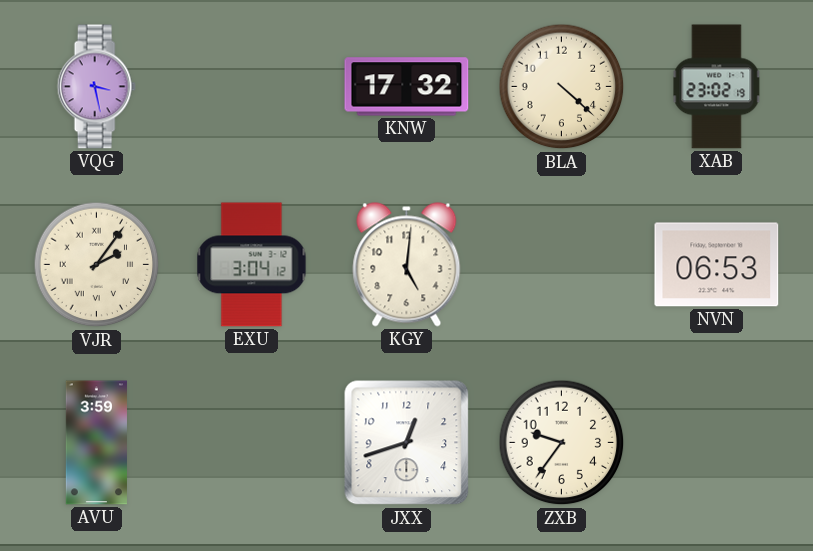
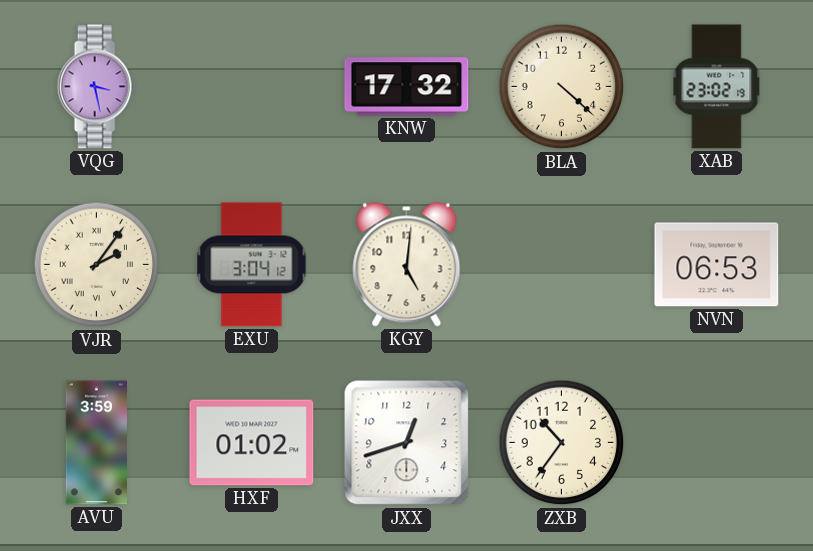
HXF: none -> 01:02
ZXB: 9:36 -> 10:36
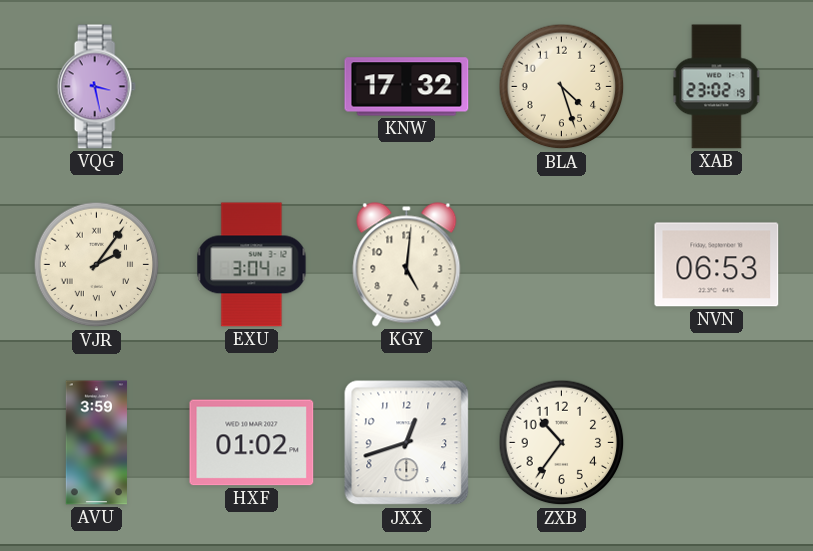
BLA: 4:22 -> 4:27
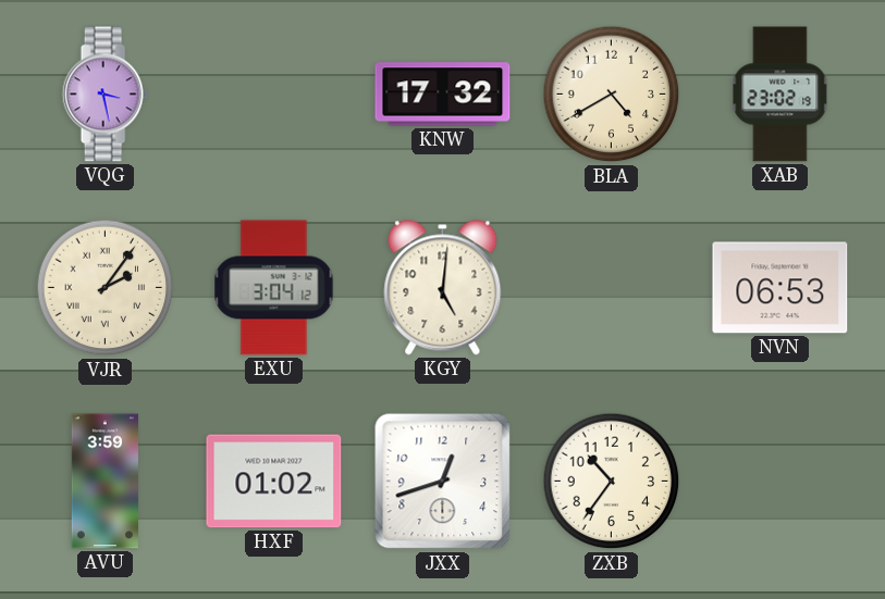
BLA: 4:27 -> 4:40
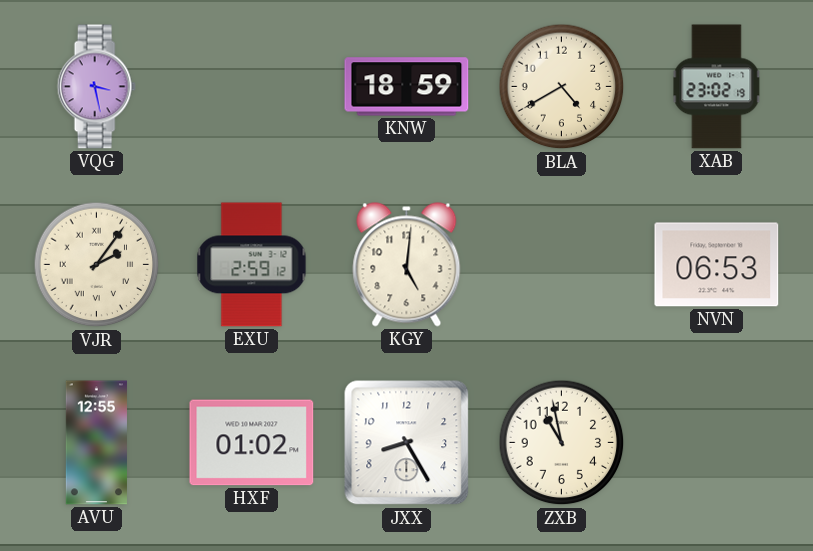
KNW: 17:32 -> 18:59
EXU: 3:04 -> 2:59
AVU: 3:59 -> 12:55
JXX: 12:42 -> 8:25
ZXB: 10:36 -> 10:58
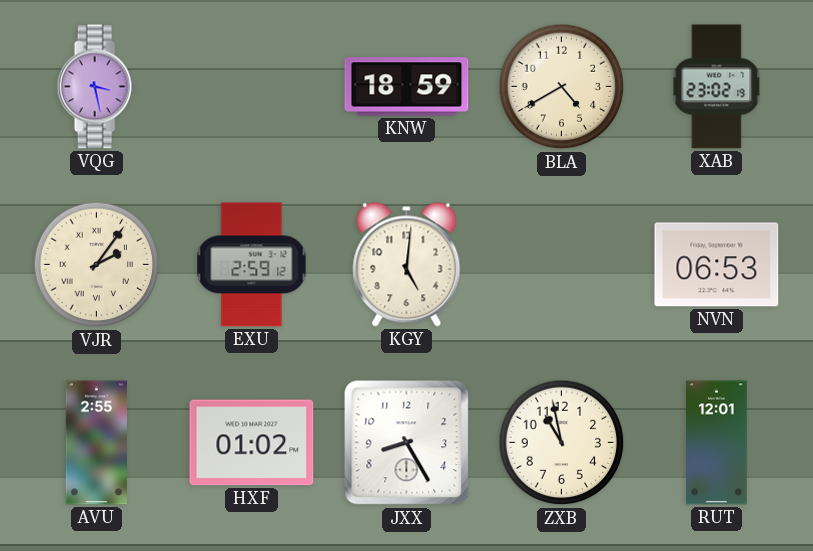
AVU: 12:55 -> 2:55
RUT: none -> 12:01
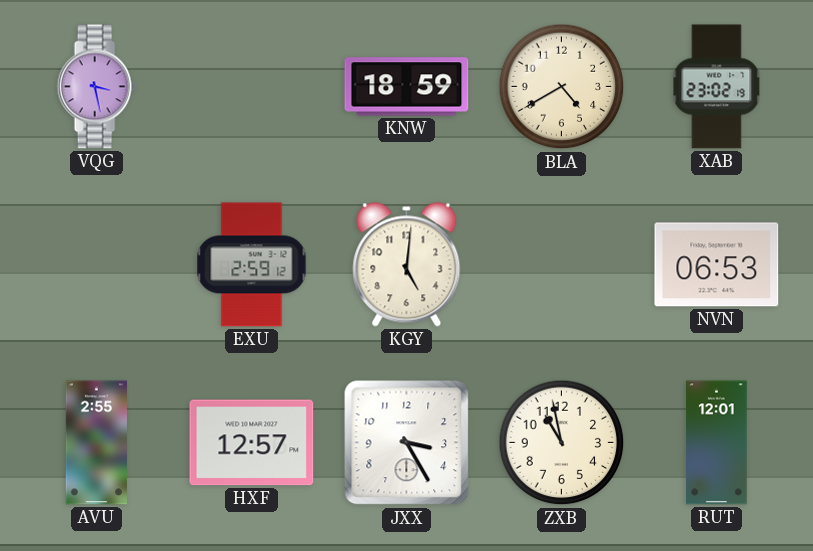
VJR: 2:06 -> none
HXF: 01:02 -> 12:57
JXX: 8:25 -> 3:25
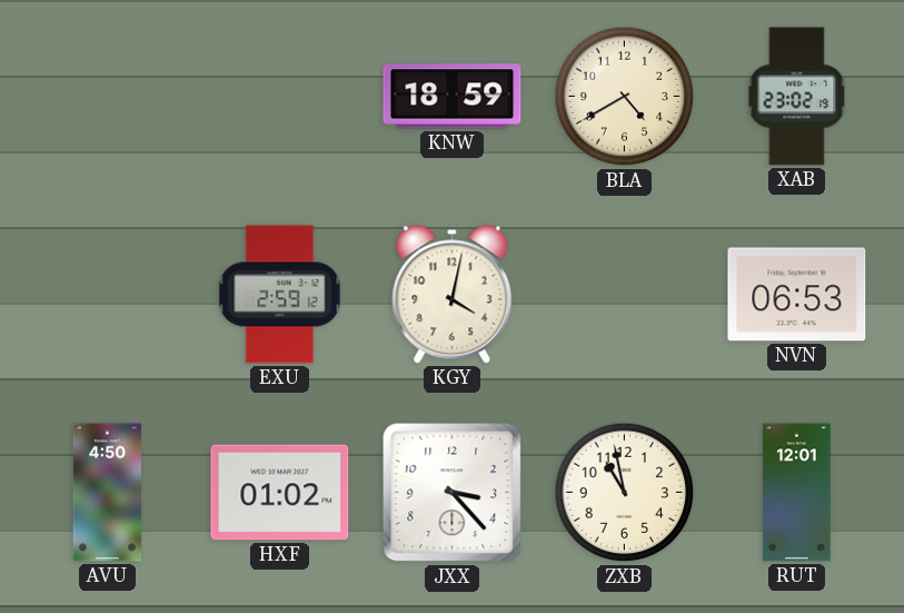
VQG: 3:28 -> none
KGY: 5:01 -> 4:02
AVU: 2:55 -> 4:50
HXF: 12:57 -> 01:02
JXX: 3:25 -> 3:23
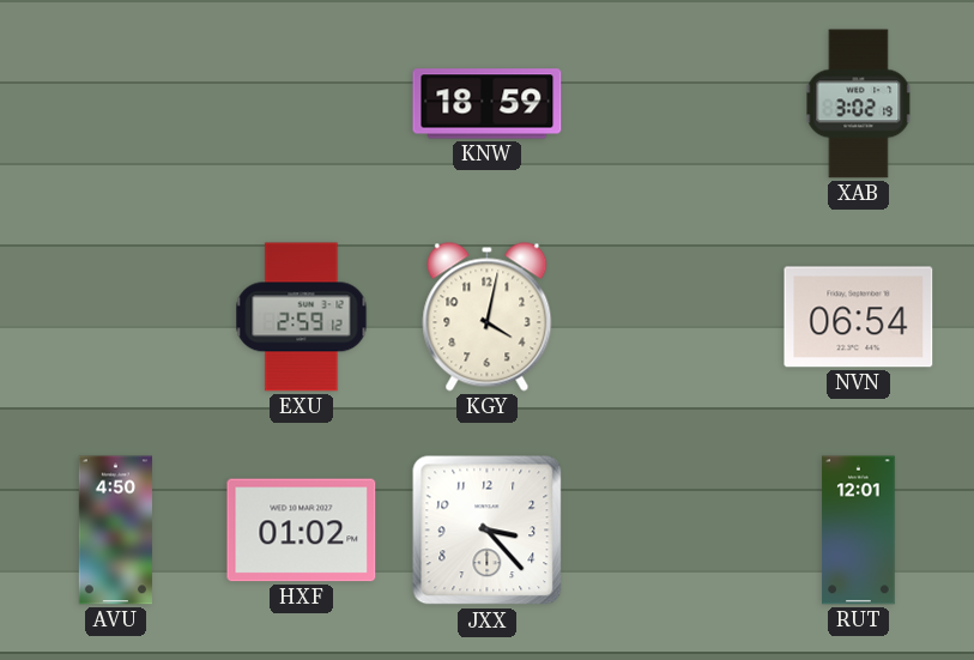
BLA: 4:40 -> none
XAB: 23:02 -> 3:02
NVN: 06:53 -> 06:54
ZXB: 10:58 -> none
